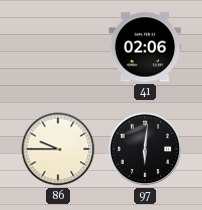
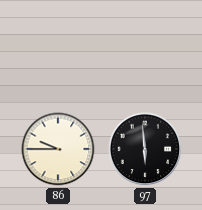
41: 02:06 -> none
97: 6:01 -> 5:59
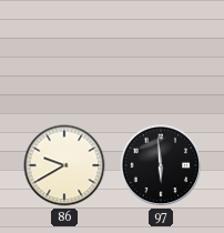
86: 9:45 -> 9:40
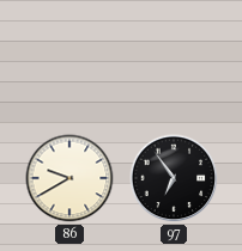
97: 5:59 -> 6:54
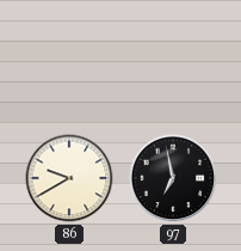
97: 6:54 -> 6:58
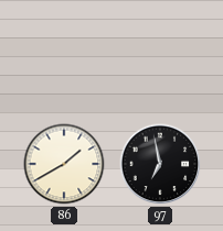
86: 9:40 -> 1:40
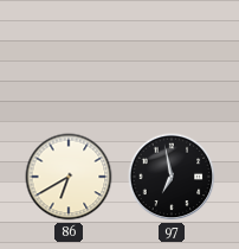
86: 1:40 -> 6:40
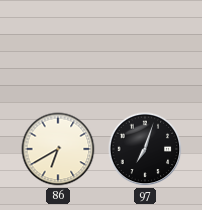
97: 6:58 -> 7:03
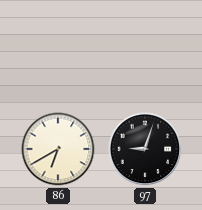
97: 7:03 -> 9:03
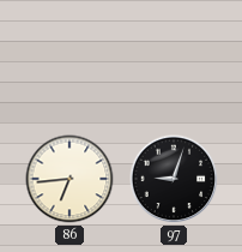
86: 6:40 -> 6:44
